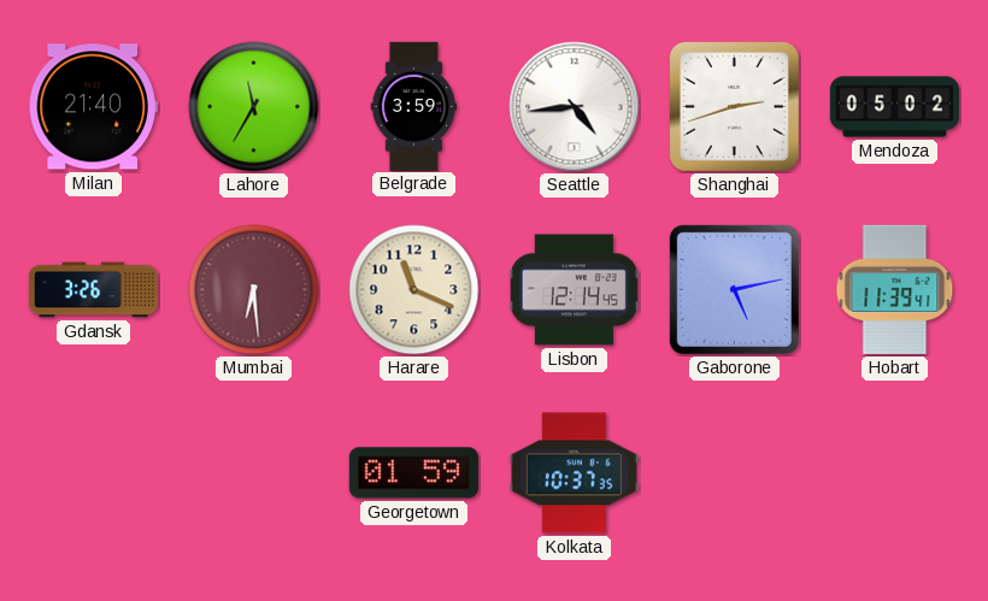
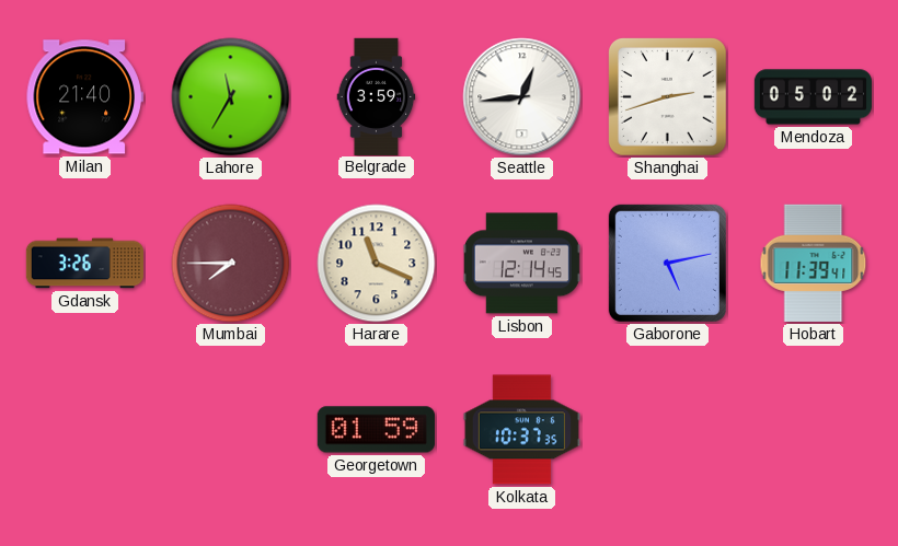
Seattle: 4:44 -> 12:44
Mumbai: 6:29 -> 7:45
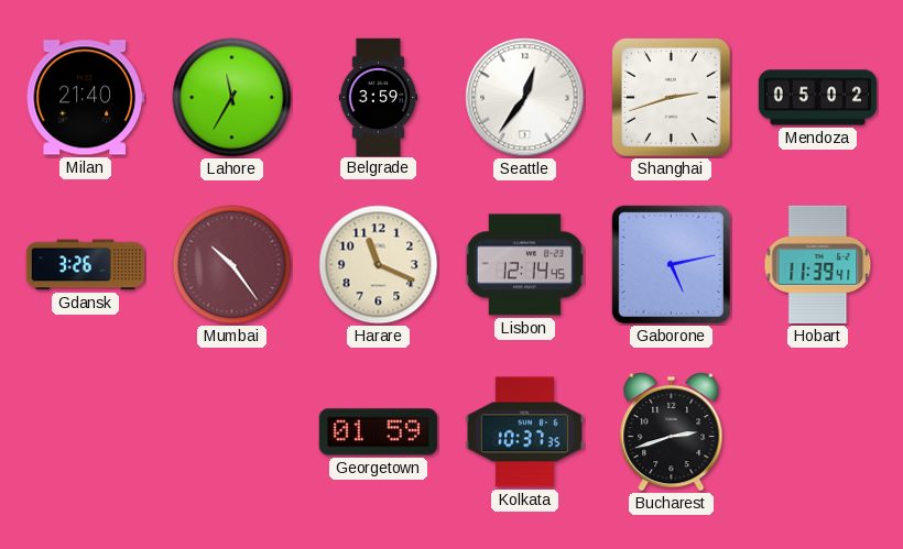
Seattle: 12:44 -> 12:36
Mumbai: 7:45 -> 10:24
Bucharest: none -> 2:42
